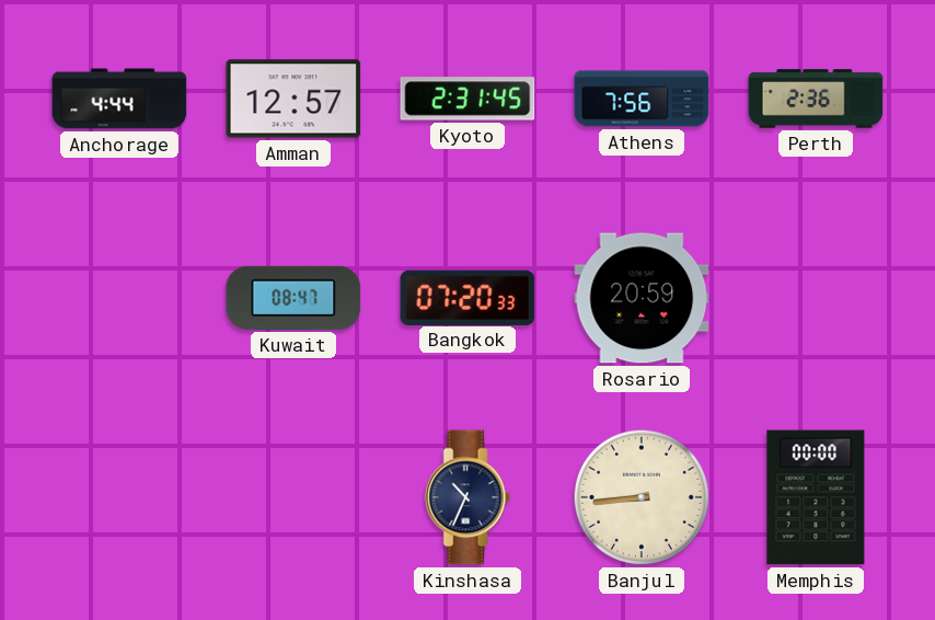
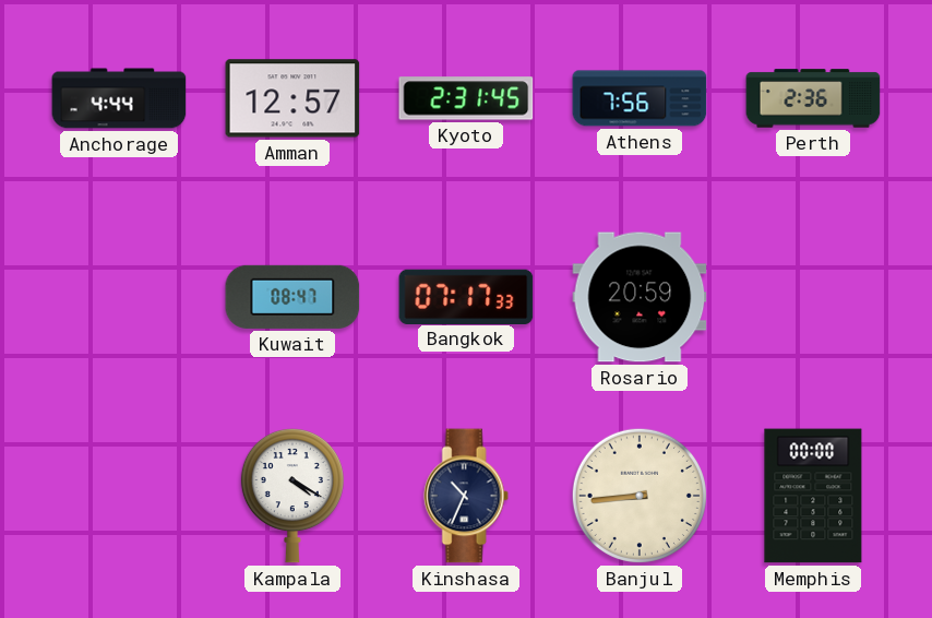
Bangkok: 07:20 -> 07:17
Kampala: none -> 4:20
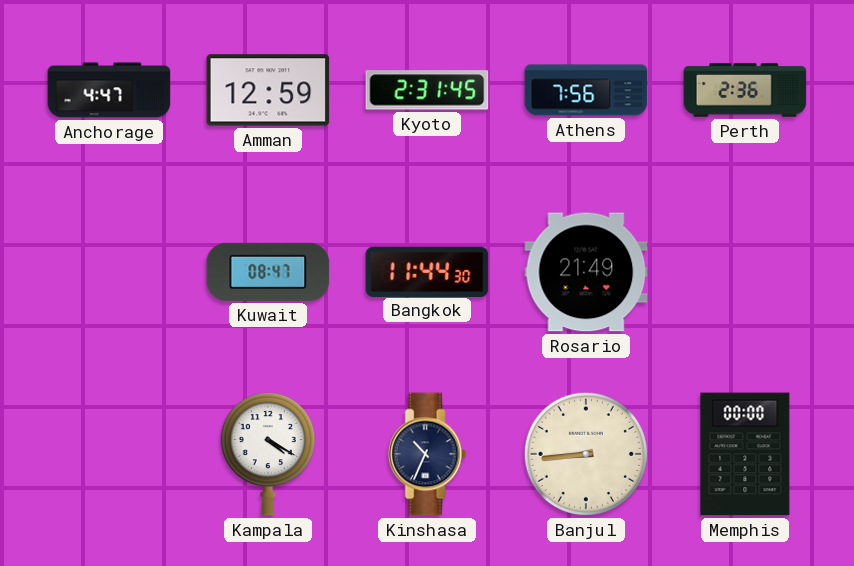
Anchorage: 4:44 -> 4:47
Amman: 12:57 -> 12:59
Bangkok: 07:17 -> 11:44
Rosario: 20:59 -> 21:49
